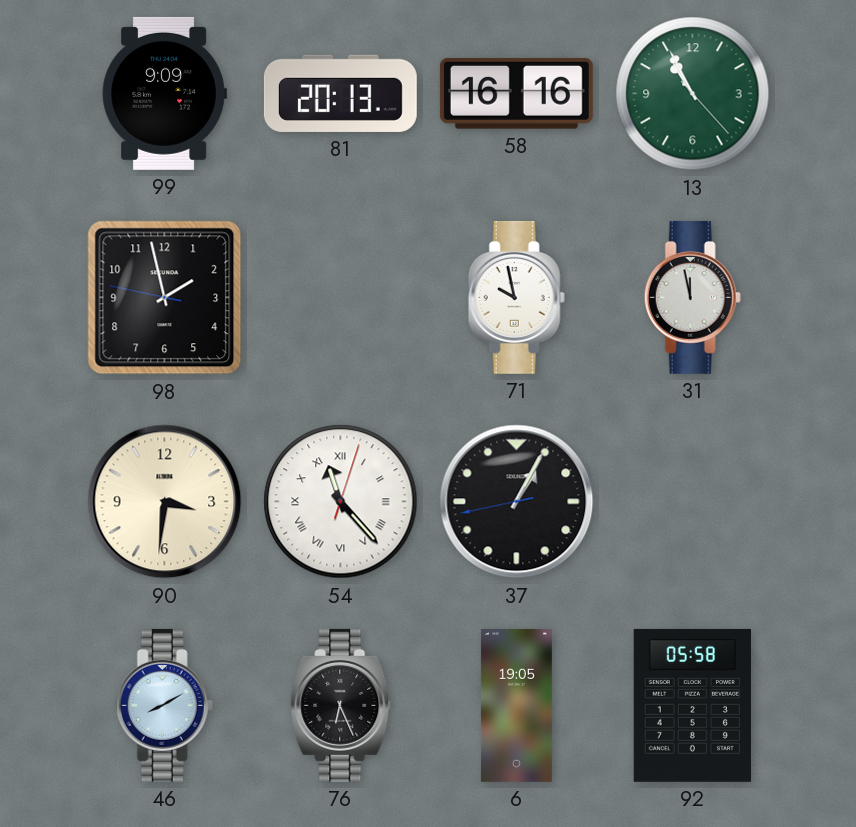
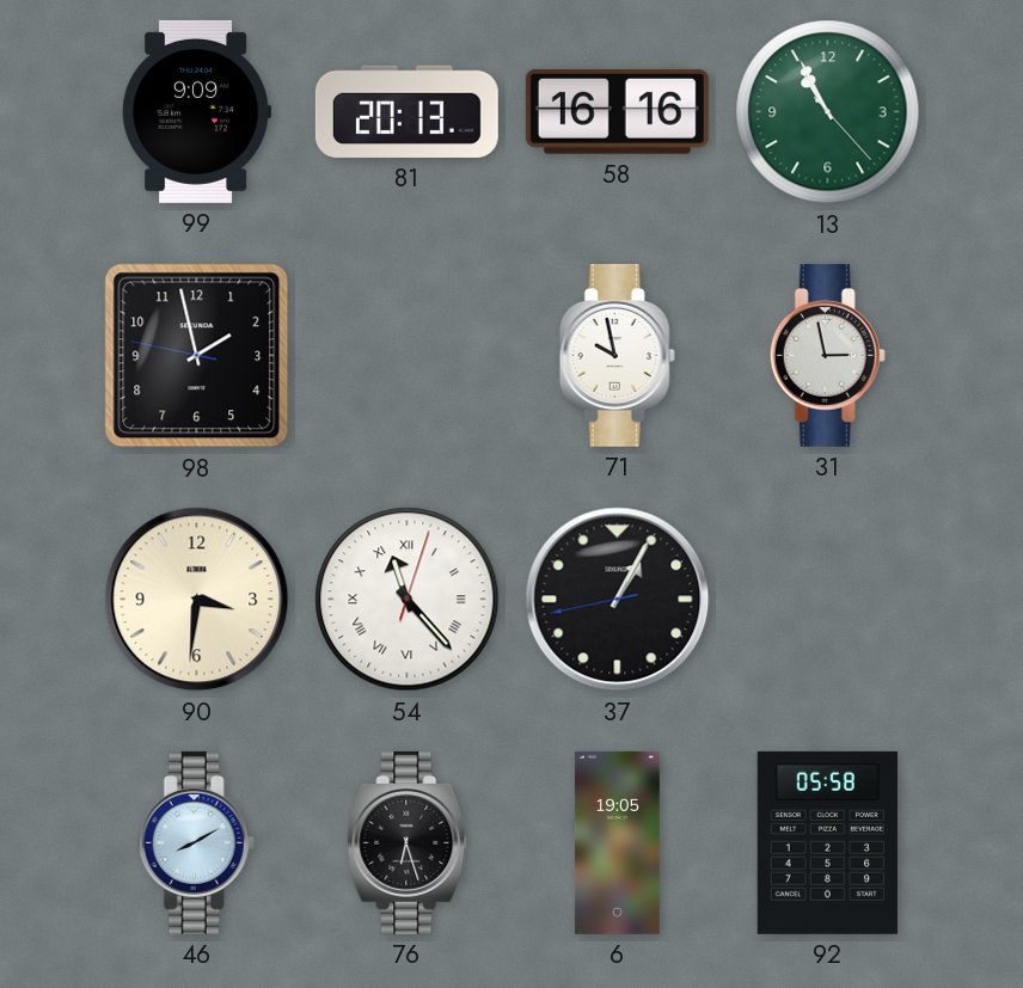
31: 11:58 -> 2:58
76: 6:26 -> 6:27
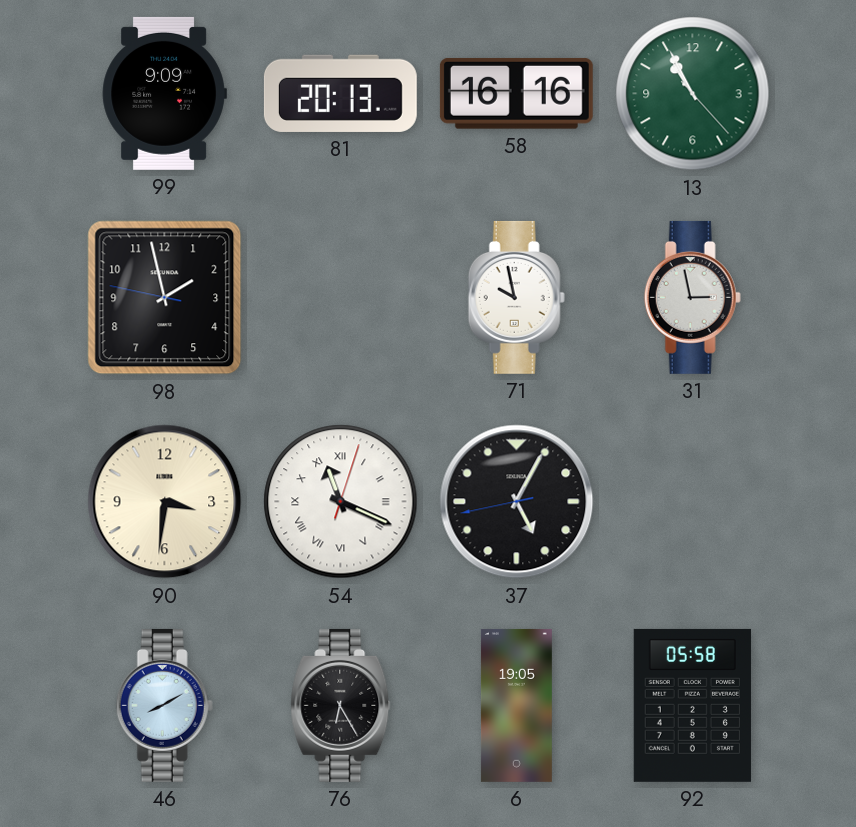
54: 11:23 -> 11:19
37: 1:04 -> 5:04
76: 6:27 -> 6:25
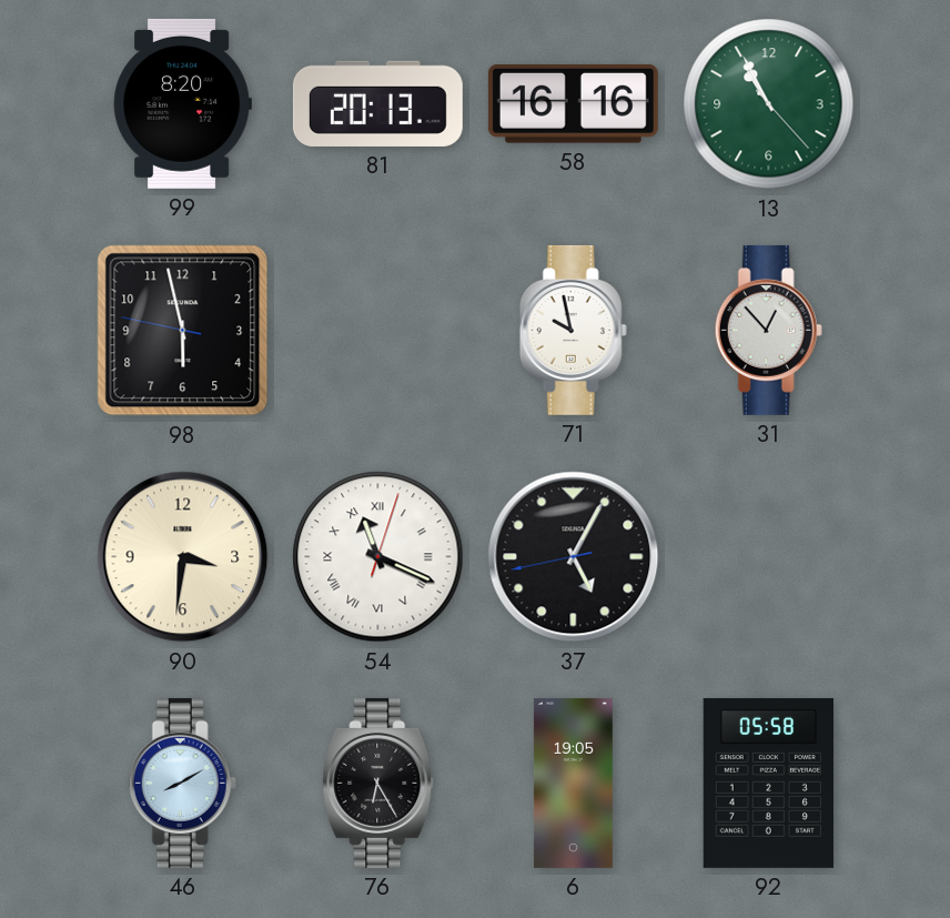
99: 9:09 -> 8:20
98: 1:57 -> 5:57
31: 2:58 -> 12:53
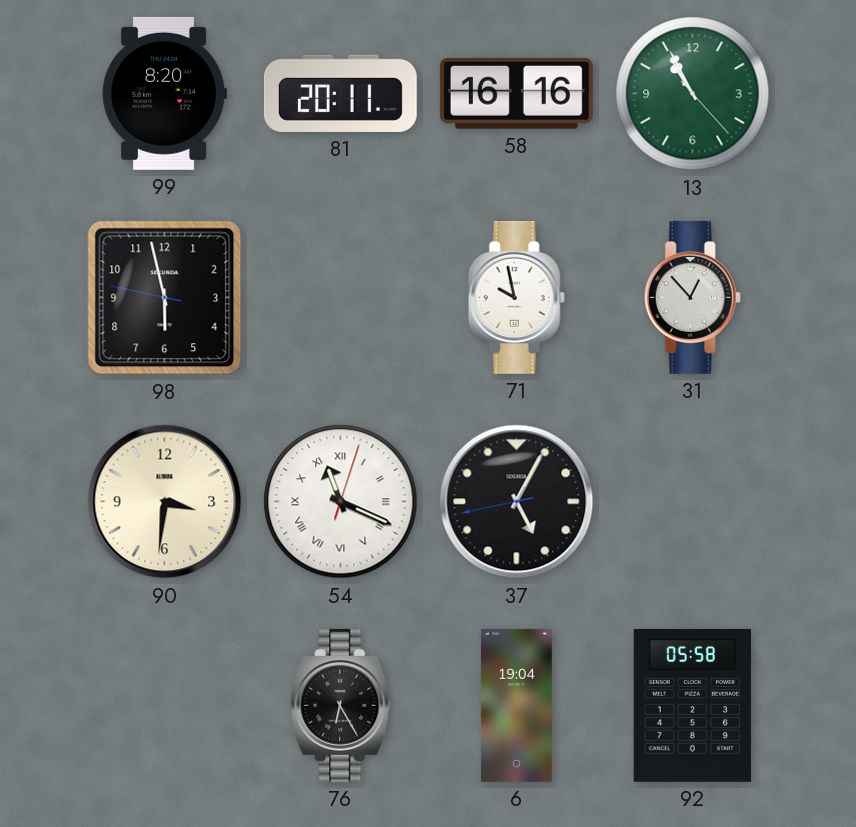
81: 20:13 -> 20:11
46: 8:10 -> none
6: 19:05 -> 19:04
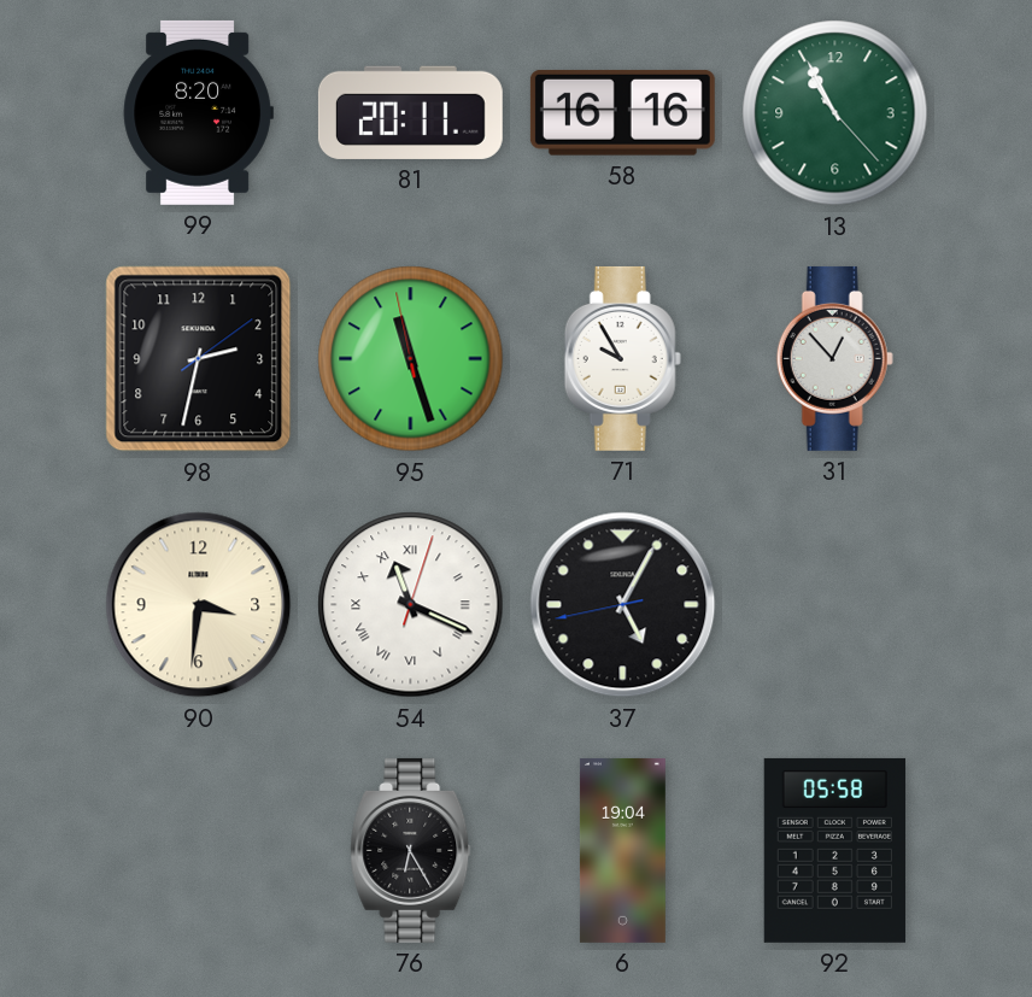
98: 5:57 -> 2:32
95: none -> 11:26
71: 9:58 -> 9:55
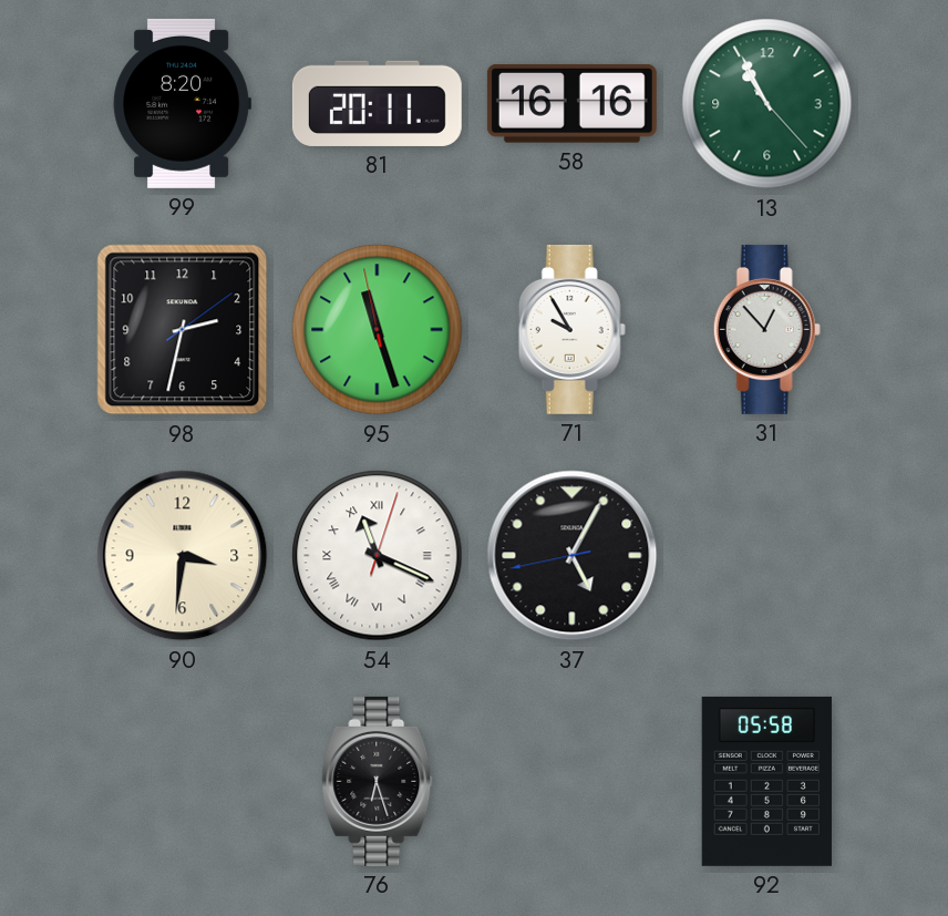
76: 6:25 -> 6:27
6: 19:04 -> none
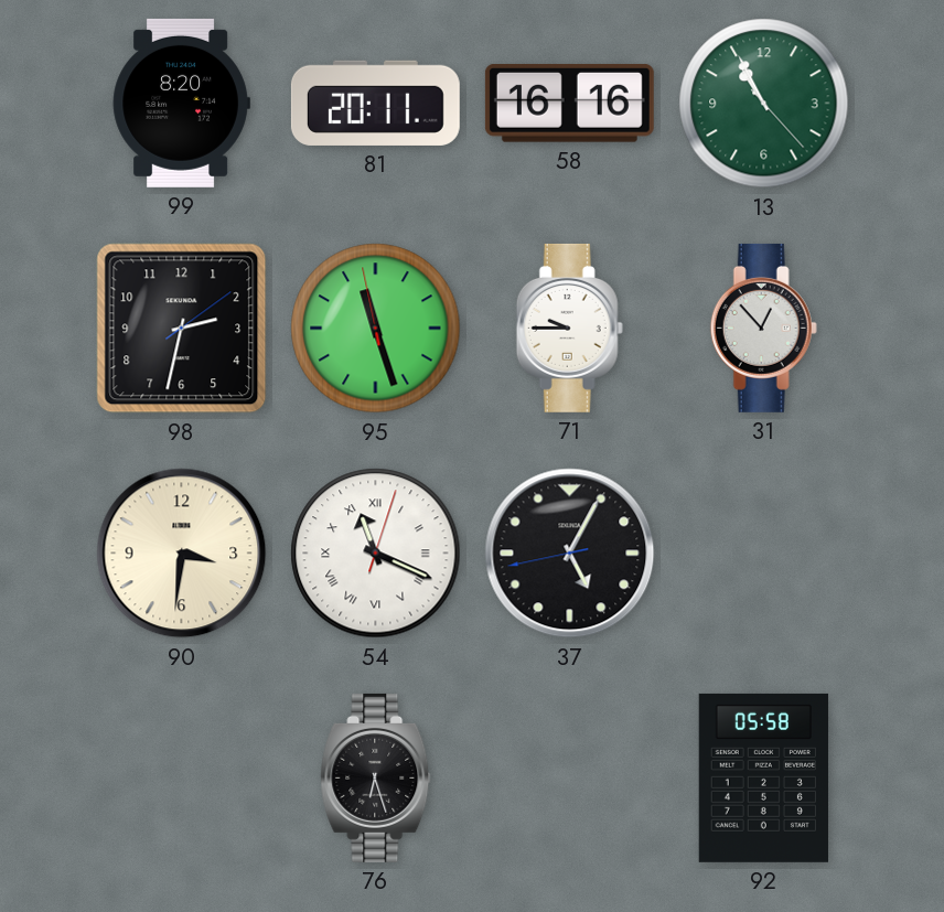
71: 9:55 -> 9:45
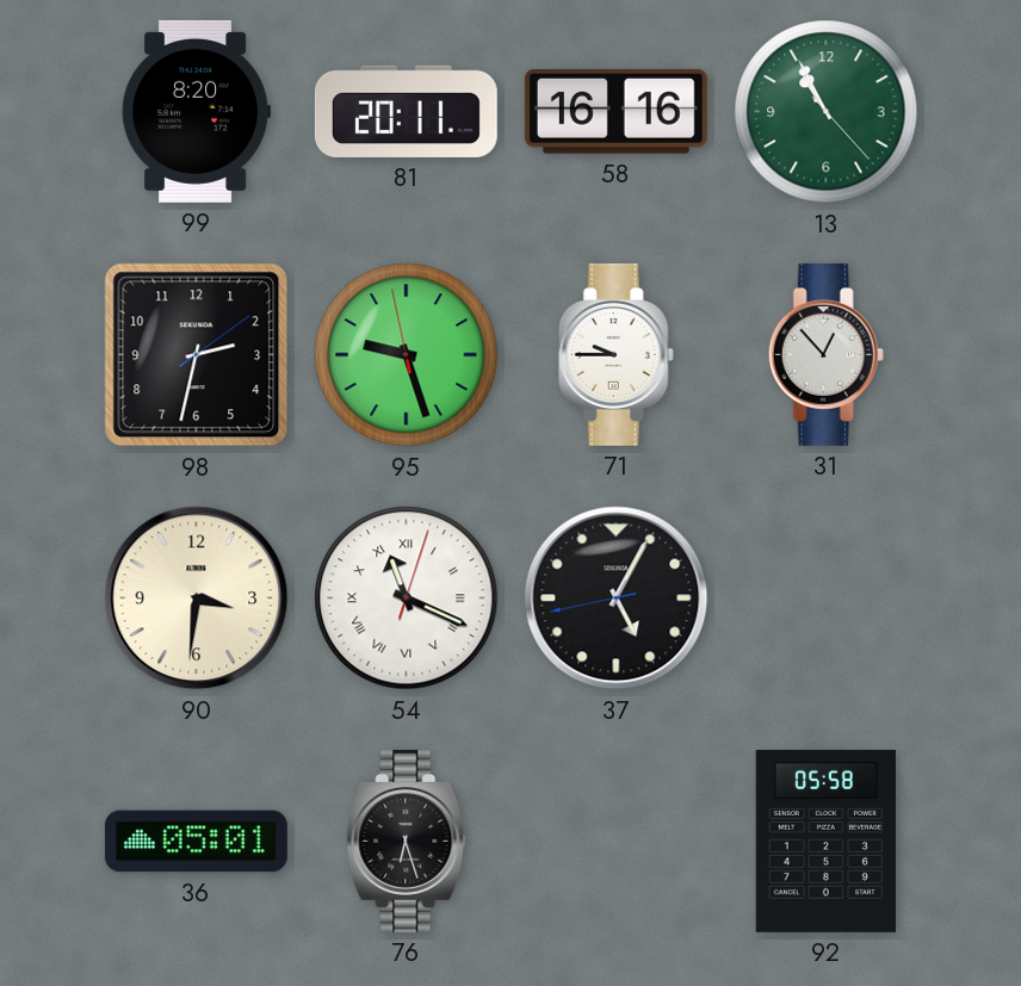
95: 11:26 -> 9:26
36: none -> 05:01
